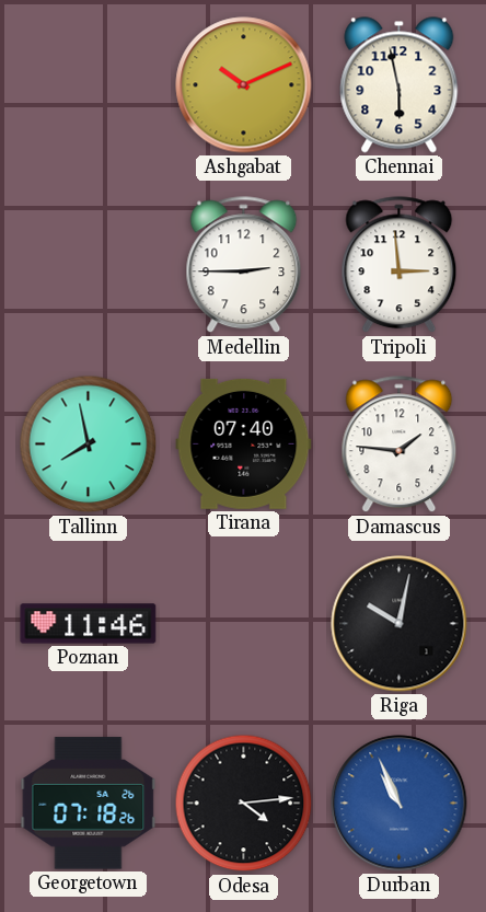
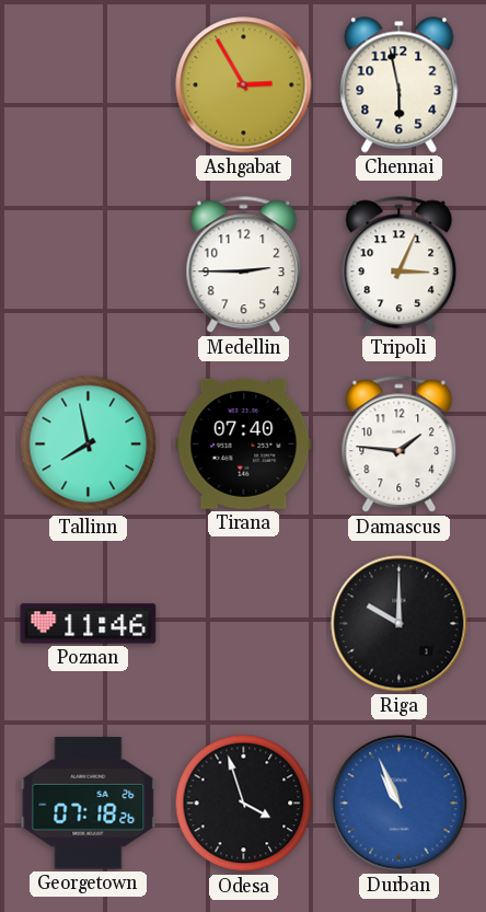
Ashgabat: 10:11 -> 2:55
Tripoli: 2:59 -> 3:04
Riga: 10:02 -> 10:00
Odesa: 4:14 -> 3:57
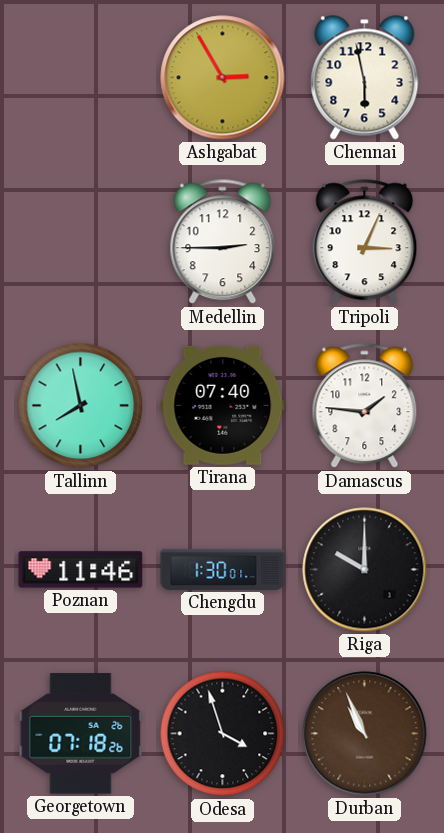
Chengdu: none -> 1:30
Durban dial: blue -> brown
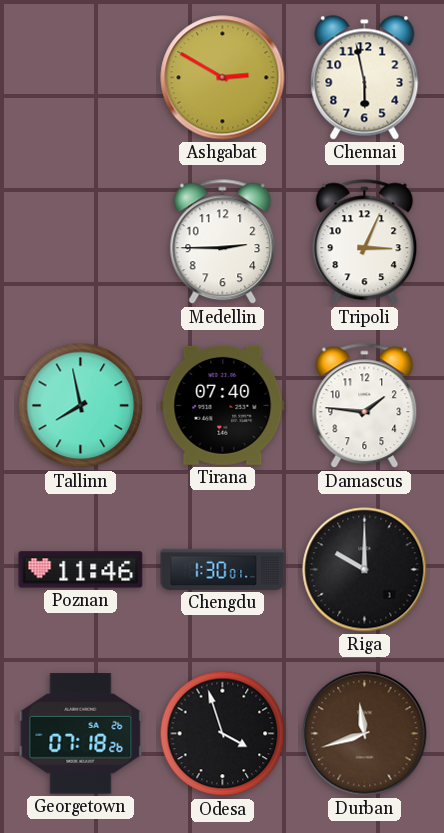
Ashgabat: 2:55 -> 2:50
Durban: 10:56 -> 11:42
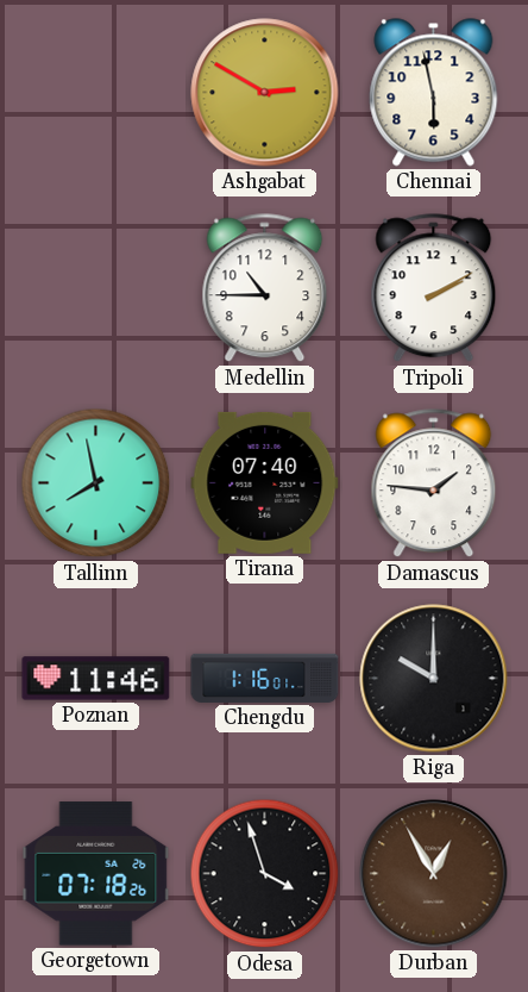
Medellin: 2:45 -> 10:45
Tripoli: 3:04 -> 2:10
Chengdu: 1:30 -> 1:16
Durban: 11:42 -> 12:55
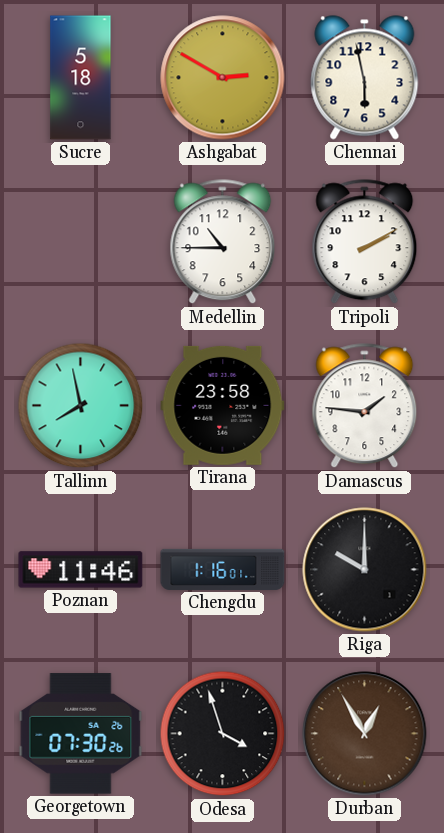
Sucre: none -> 5:18
Tirana: 07:40 -> 23:58
Georgetown: 07:18 -> 07:30
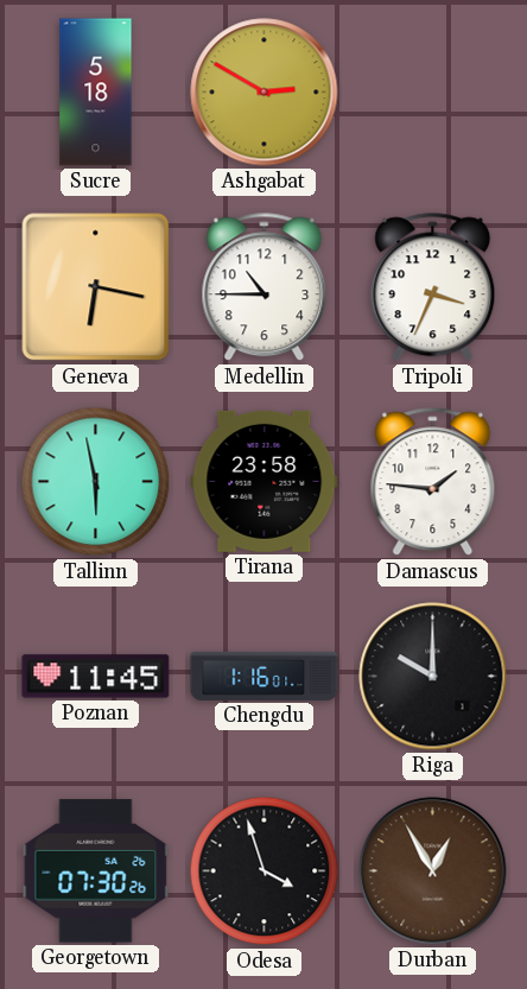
Chennai: 5:58 -> none
Geneva: none -> 6:17
Tripoli: 2:10 -> 3:34
Tallinn: 7:58 -> 5:58
Poznan: 11:46 -> 11:45
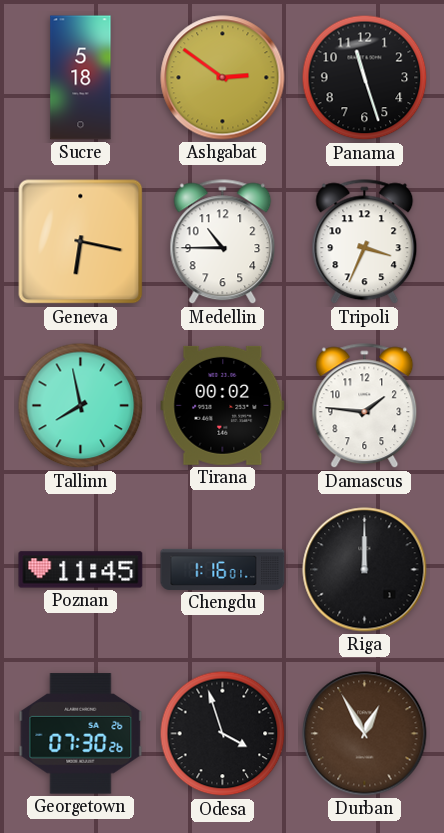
Ashgabat: 2:50 -> 2:51
Panama: none -> 11:27
Tallinn: 5:58 -> 7:58
Tirana: 23:58 -> 00:02
Riga: 10:00 -> 12:00
